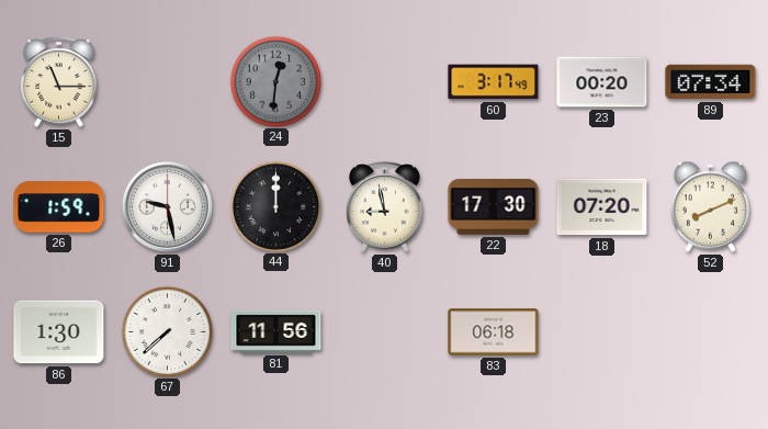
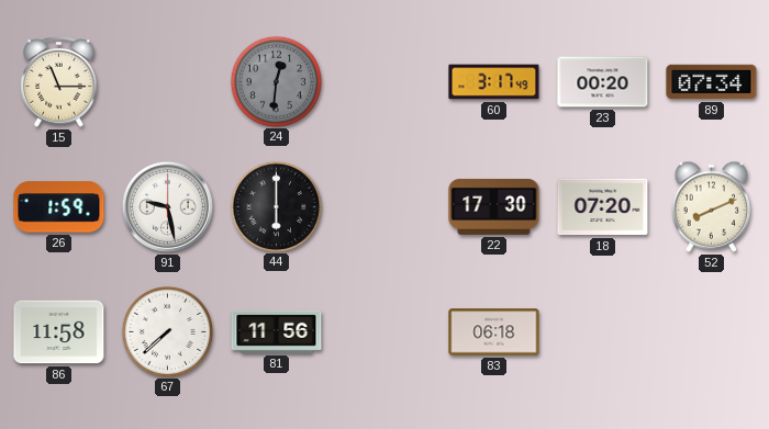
44: 12:00 -> 6:00
40: 8:58 -> none
86: 1:30 -> 11:58
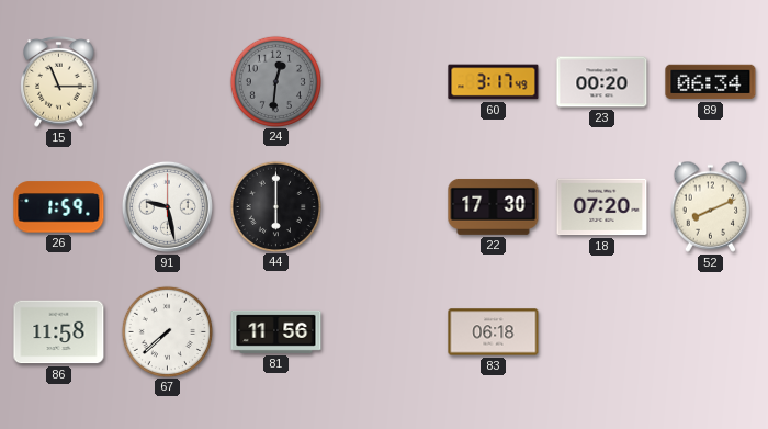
89: 07:34 -> 06:34
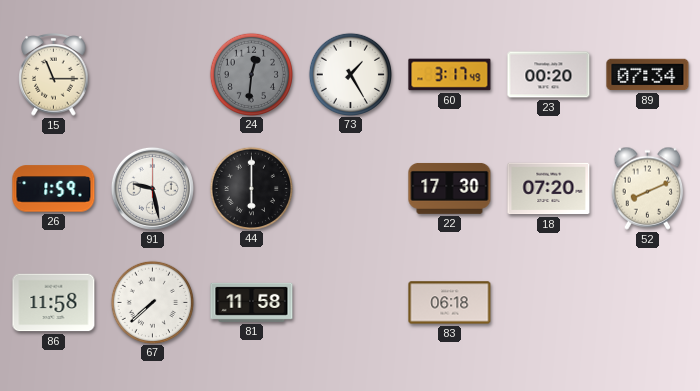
73: none -> 1:25
89: 06:34 -> 07:34
81: 11:56 -> 11:58
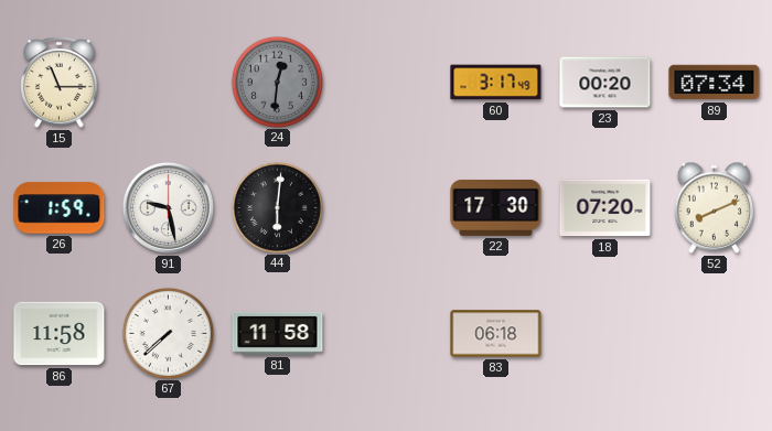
73: 1:25 -> none
44: 6:00 -> 6:01
